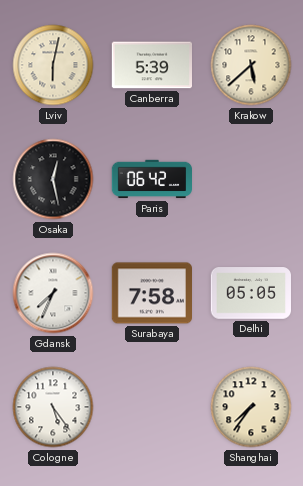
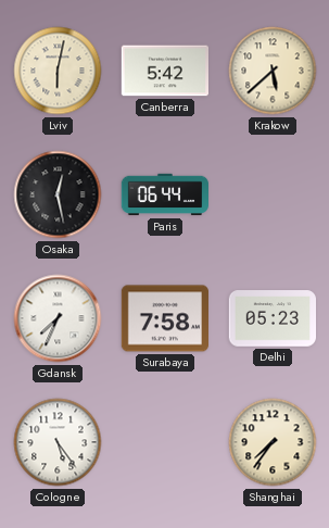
Canberra: 5:39 -> 5:42
Paris: 06:42 -> 06:44
Delhi: 05:05 -> 05:23
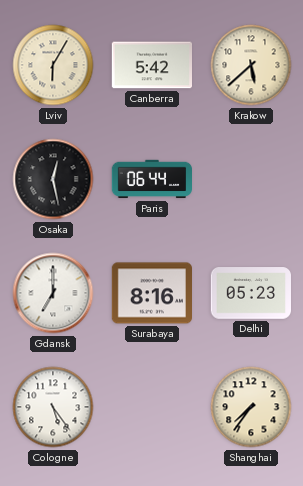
Lviv: 6:02 -> 6:05
Gdansk: 7:34 -> 7:00
Surabaya: 7:58 -> 8:16
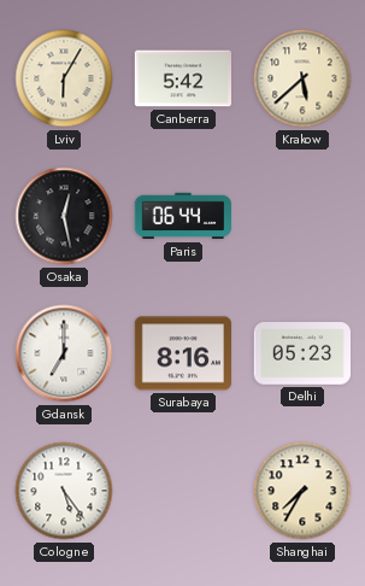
Shanghai: 7:36 -> 7:35
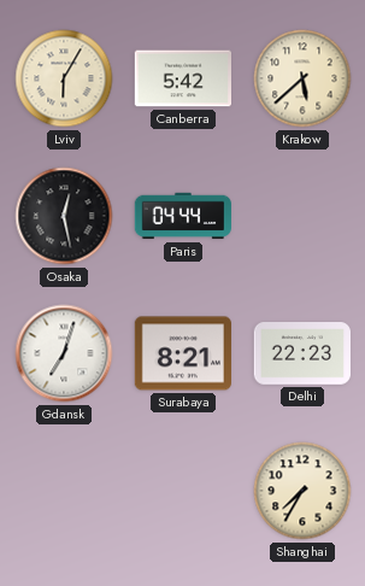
Paris: 06:44 -> 04:44
Gdansk: 7:00 -> 7:03
Surabaya: 8:16 -> 8:21
Delhi: 05:23 -> 22:23
Cologne: 5:24 -> none
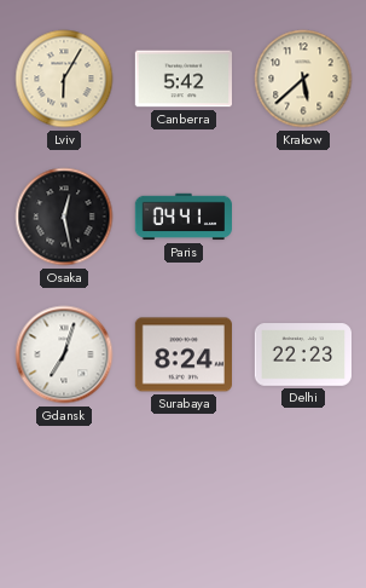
Paris: 04:44 -> 04:41
Surabaya: 8:21 -> 8:24
Shanghai: 7:35 -> none
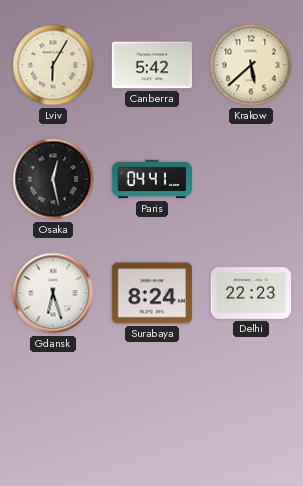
Gdansk: 7:03 -> 6:27
